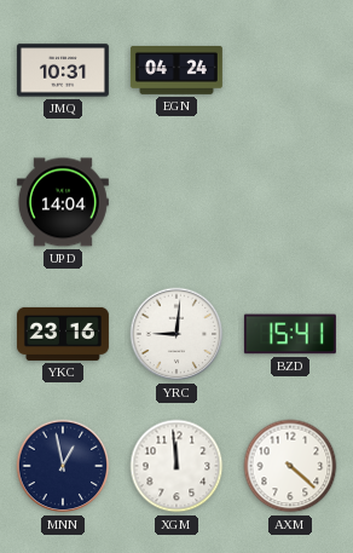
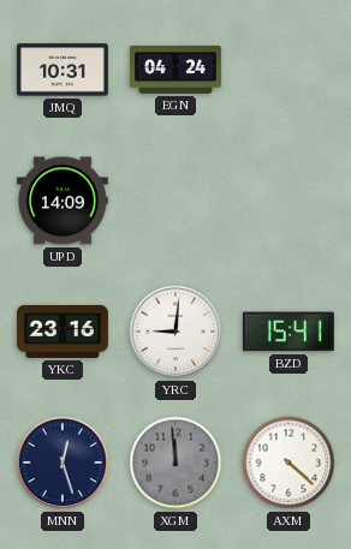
UPD: 14:04 -> 14:09
MNN: 12:58 -> 12:27
XGM dial: white -> grey
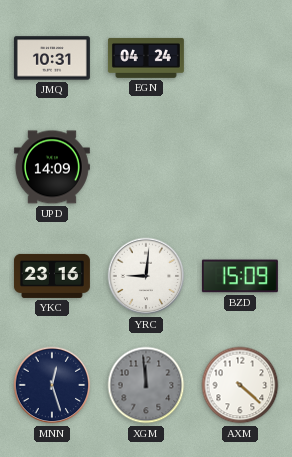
BZD: 15:41 -> 15:09
